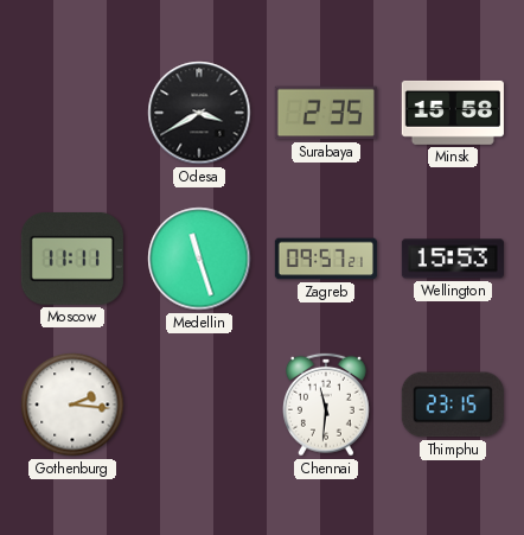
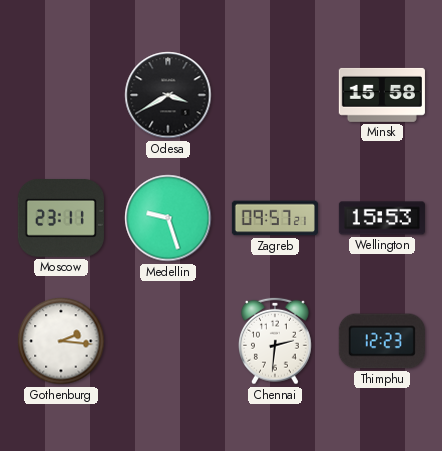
Surabaya: 2:35 -> none
Moscow: 11:11 -> 23:11
Medellin: 11:27 -> 9:27
Chennai: 11:31 -> 2:31
Thimphu: 23:15 -> 12:23
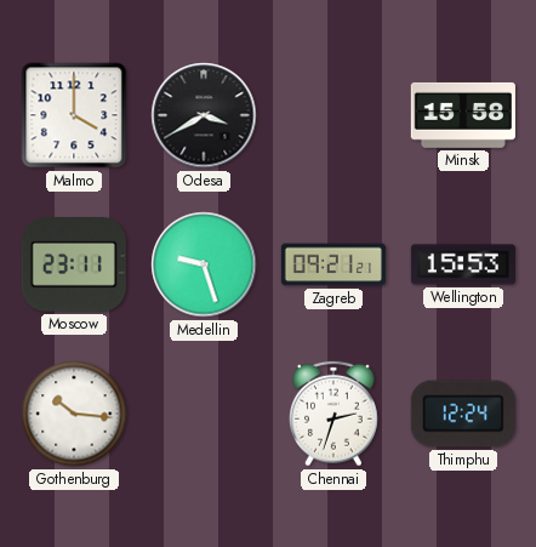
Malmo: none -> 4:00
Zagreb: 09:57 -> 09:21
Gothenburg: 2:16 -> 10:16
Chennai: 2:31 -> 2:33
Thimphu: 12:23 -> 12:24
